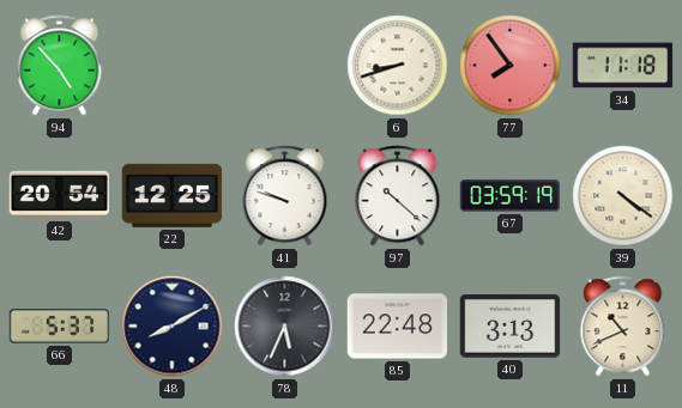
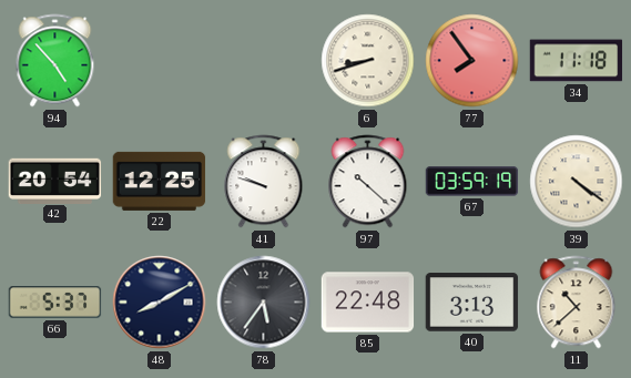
78: 5:34 -> 5:36
11: 10:41 -> 10:38
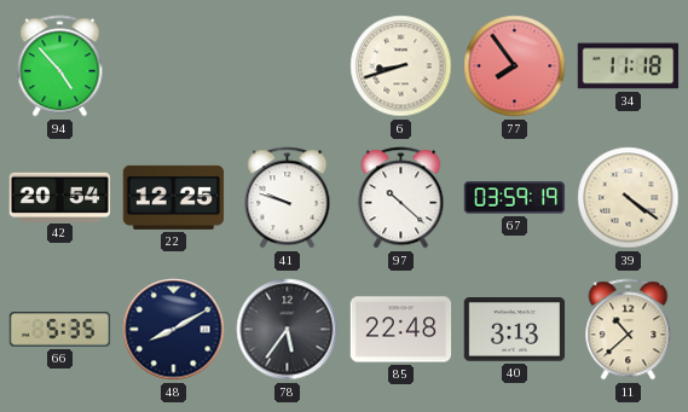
66: 5:37 -> 5:35
